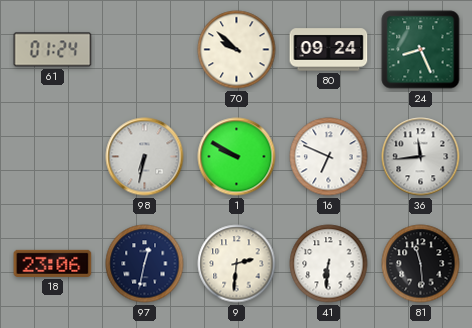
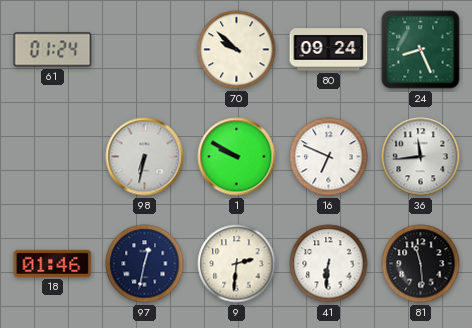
18: 23:06 -> 01:46
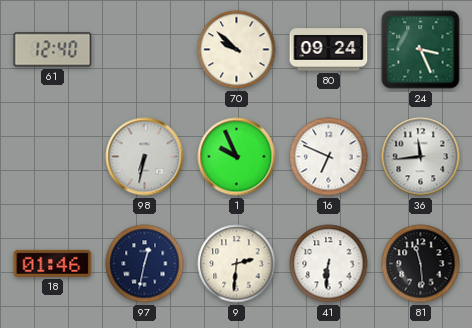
61: 01:24 -> 12:40
24: 8:26 -> 3:26
1: 9:50 -> 9:56
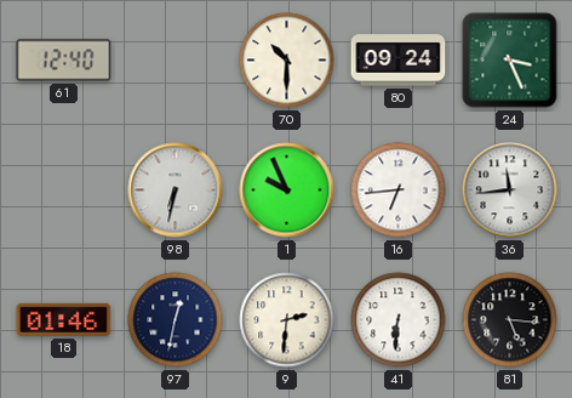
70: 9:52 -> 10:30
16: 6:49 -> 6:44
81: 11:29 -> 5:16
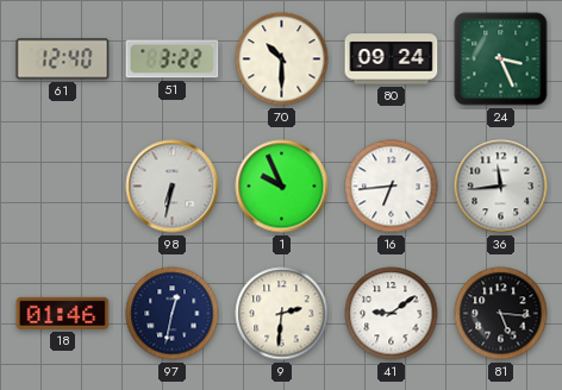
51: none -> 3:22
41: 6:31 -> 9:09
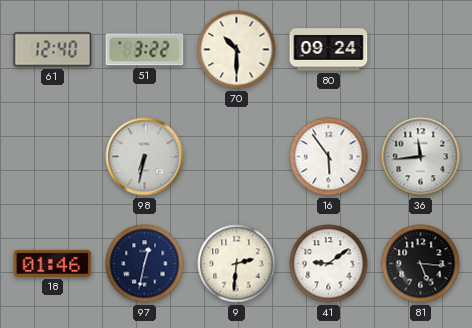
24: 3:26 -> none
1: 9:56 -> none
16: 6:44 -> 5:54
